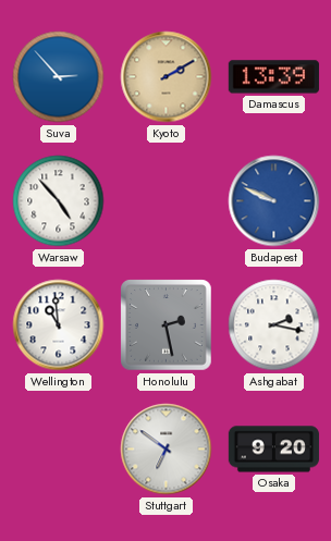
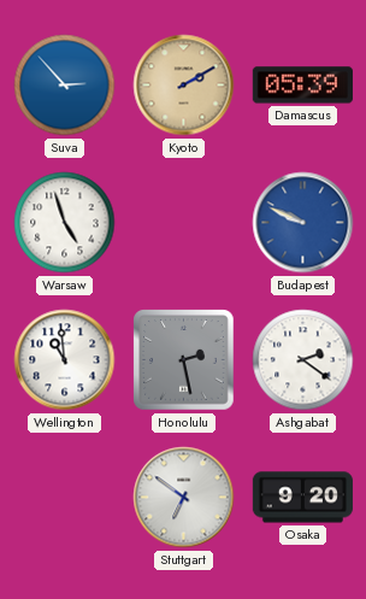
Damascus: 13:39 -> 05:39
Warsaw: 4:53 -> 4:57
Ashgabat: 2:17 -> 2:21
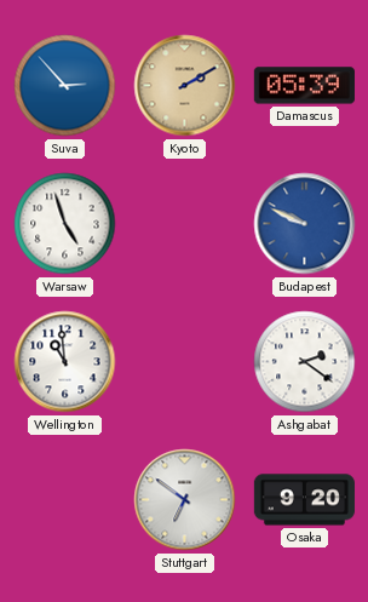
Honolulu: 2:28 -> none
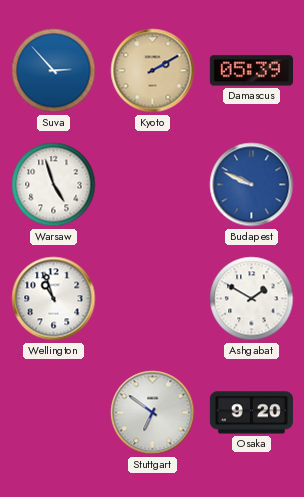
Wellington: 10:59 -> 10:57
Ashgabat: 2:21 -> 1:50
